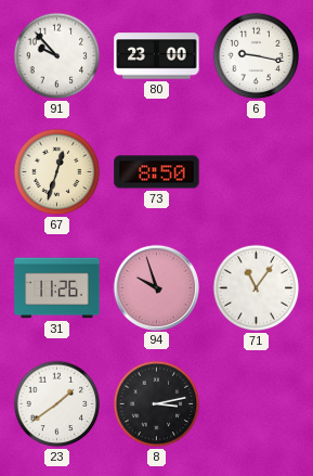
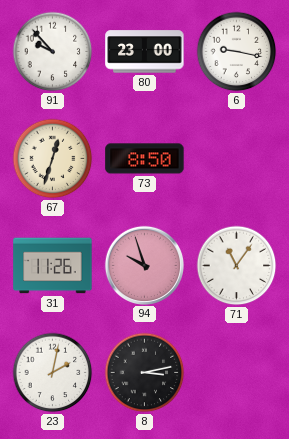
23: 1:39 -> 2:02
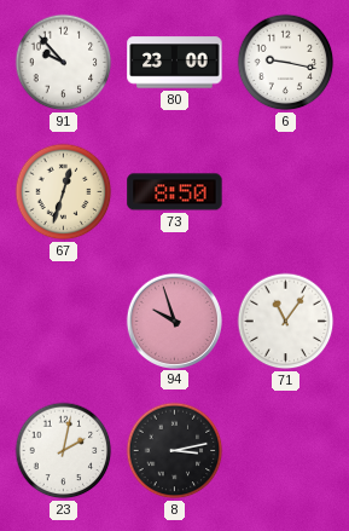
31: 11:26 -> none
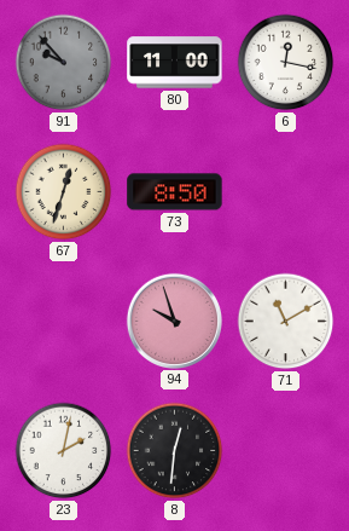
91 dial: white -> grey
80: 23:00 -> 11:00
6: 9:17 -> 12:17
71: 11:06 -> 11:10
8: 3:13 -> 12:31
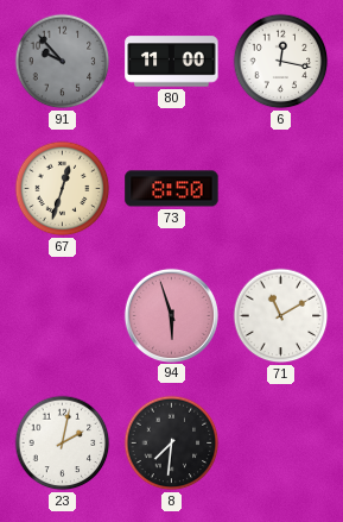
94: 9:57 -> 5:57
8: 12:31 -> 7:31
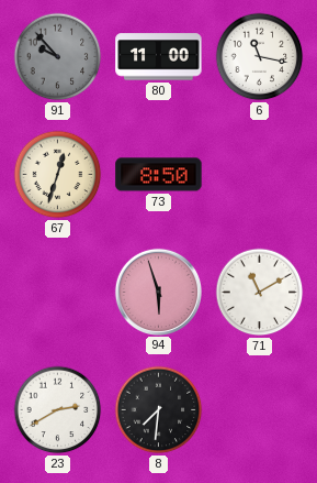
6: 12:17 -> 11:17
23: 2:02 -> 2:40
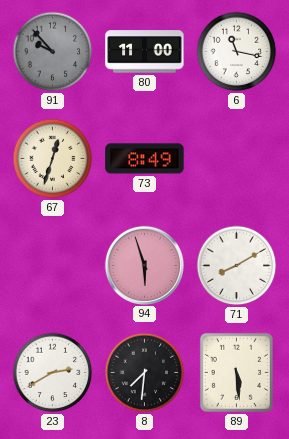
73: 8:50 -> 8:49
71: 11:10 -> 8:10
89: none -> 5:29
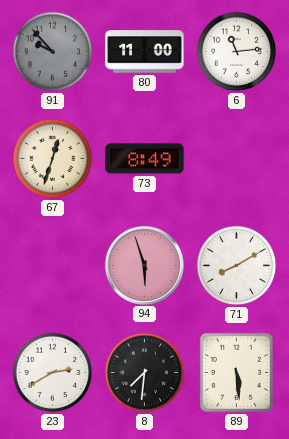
6: 11:17 -> 11:14
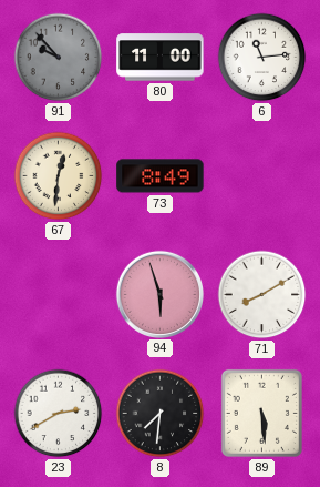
67: 12:33 -> 12:31
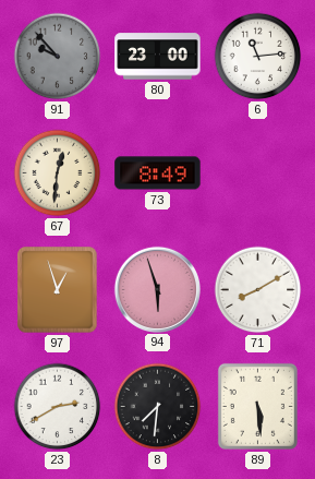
80: 11:00 -> 23:00
97: none -> 12:57
